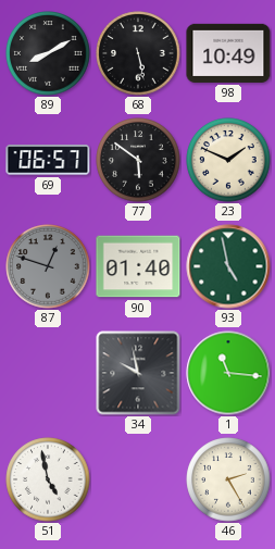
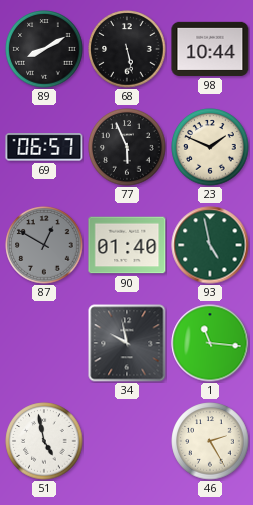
98: 10:49 -> 10:44
77: 5:51 -> 5:56
87: 12:48 -> 12:50
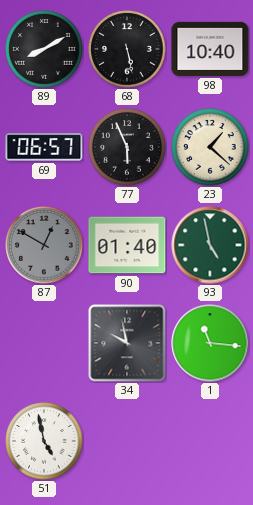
98: 10:44 -> 10:40
23: 1:49 -> 1:22
46: 2:25 -> none
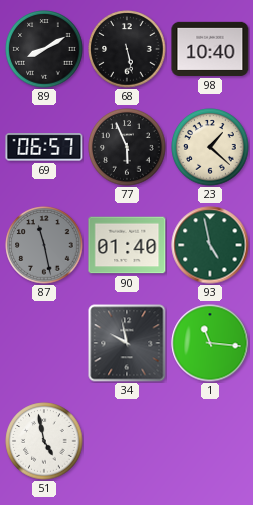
87: 12:50 -> 11:28
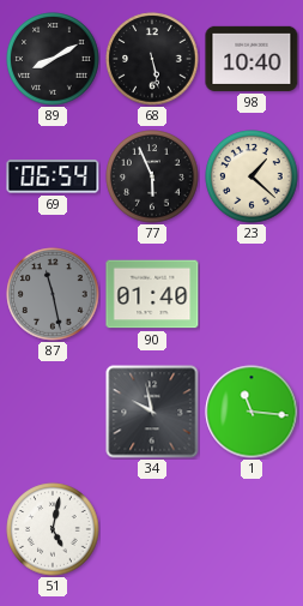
69: 06:57 -> 06:54
93: 4:58 -> none
51: 4:58 -> 5:02
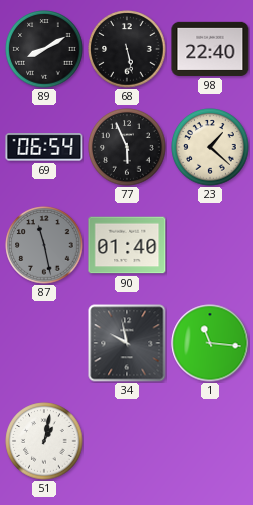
98: 10:40 -> 22:40
51: 5:02 -> 1:02
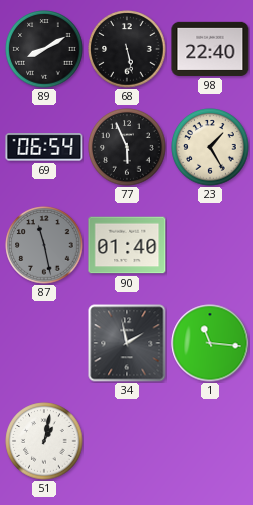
23: 1:22 -> 1:25
34: 9:58 -> 1:58
